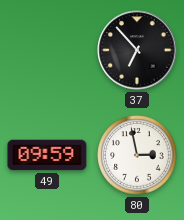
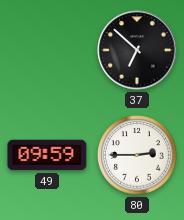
37: 6:53 -> 6:52
80: 2:58 -> 2:45
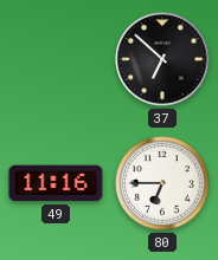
49: 09:59 -> 11:16
80: 2:45 -> 6:45
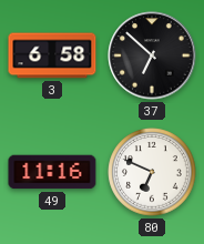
3: none -> 6:58
80: 6:45 -> 6:49
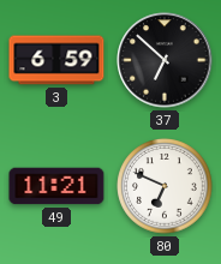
3: 6:58 -> 6:59
49: 11:16 -> 11:21
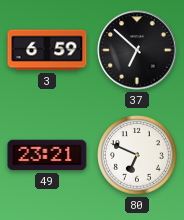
49: 11:21 -> 23:21
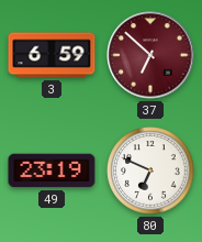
37 dial: black -> burgundy
49: 23:21 -> 23:19
